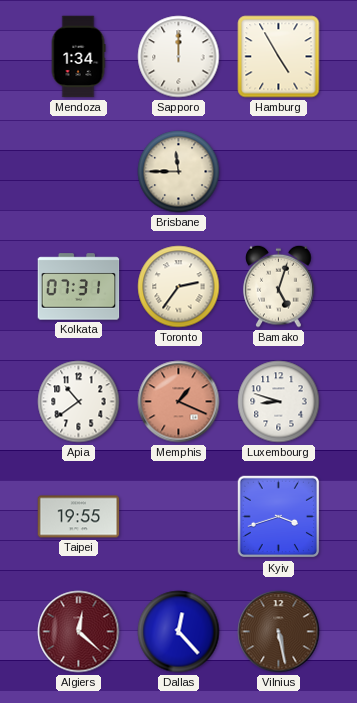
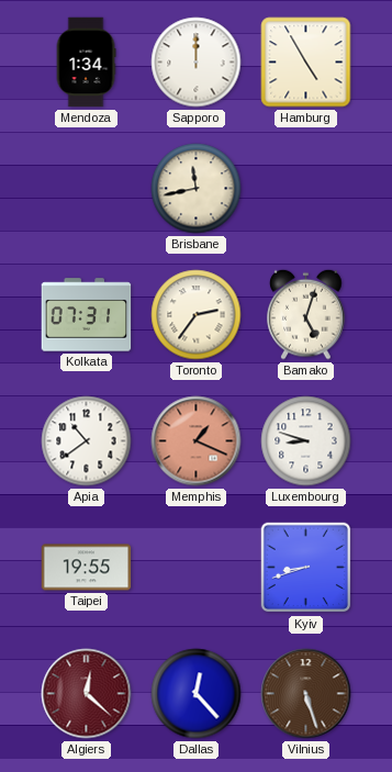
Brisbane: 11:45 -> 11:43
Kyiv: 3:42 -> 8:42
Vilnius: 5:28 -> 5:27
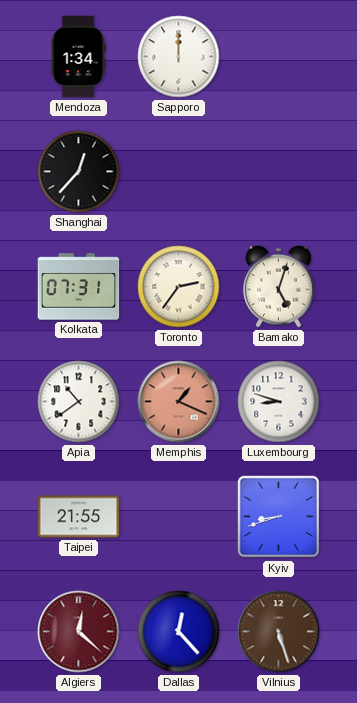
Hamburg: 4:55 -> none
Shanghai: none -> 12:37
Brisbane: 11:43 -> none
Taipei: 19:55 -> 21:55
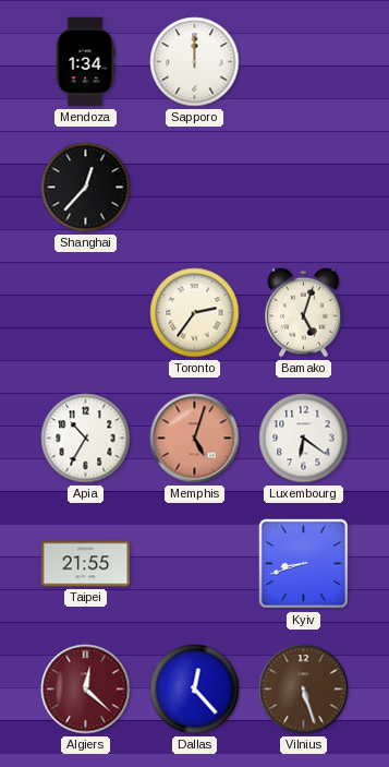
Kolkata: 07:31 -> none
Apia: 10:39 -> 10:35
Memphis: 1:19 -> 5:03
Luxembourg: 8:48 -> 6:21
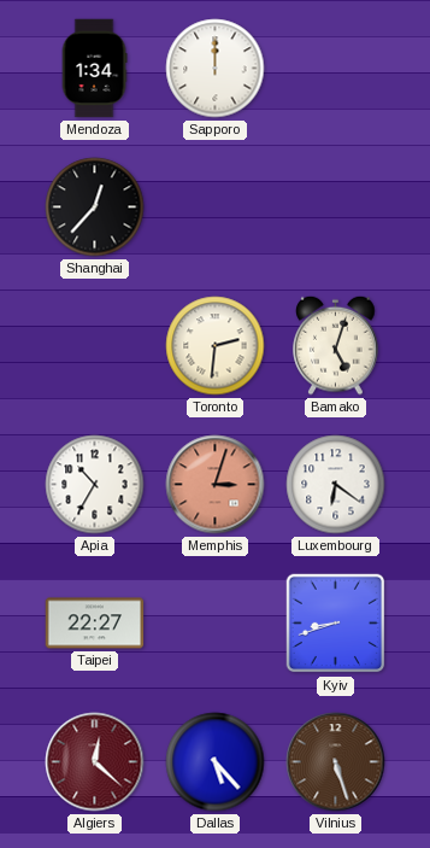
Toronto: 2:36 -> 2:31
Memphis: 5:03 -> 3:03
Taipei: 21:55 -> 22:27
Dallas: 12:23 -> 5:23
